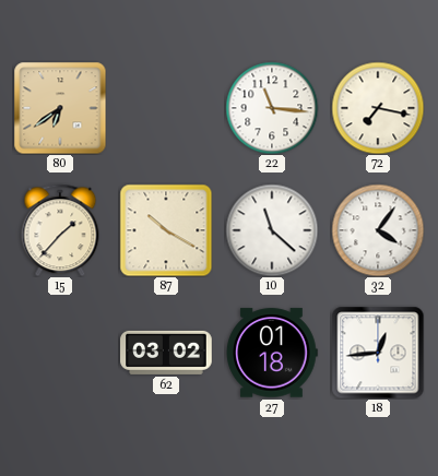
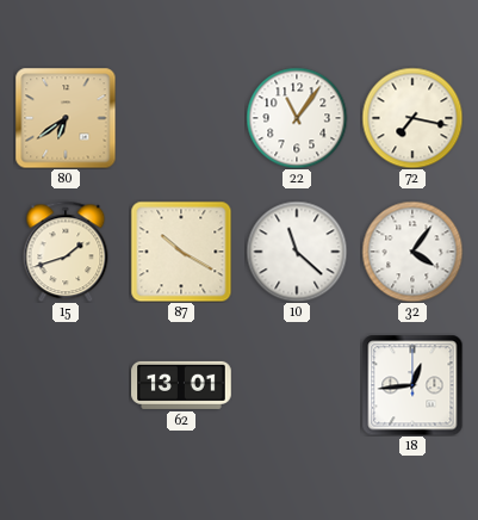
22: 11:16 -> 11:06
15: 1:37 -> 1:42
62: 03:02 -> 13:01
27: 01:18 -> none
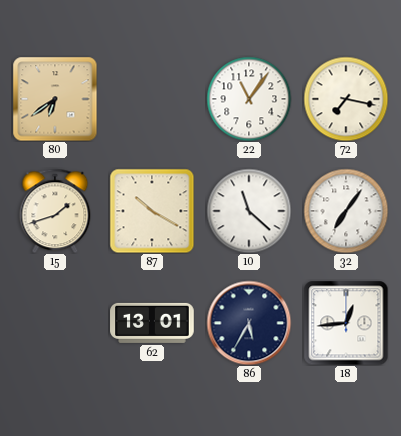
32: 4:06 -> 7:06
86: none -> 5:35
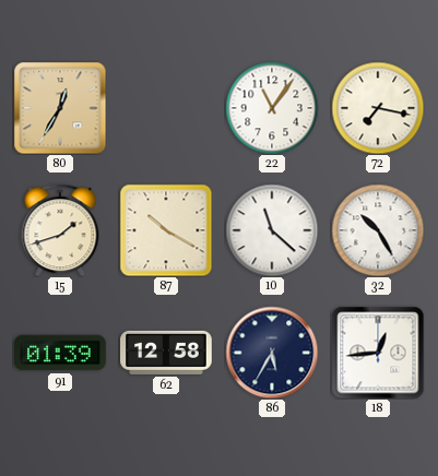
80: 6:39 -> 12:35
32: 7:06 -> 10:25
91: none -> 01:39
62: 13:01 -> 12:58
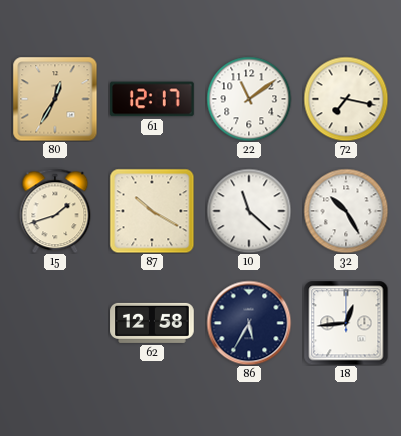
61: none -> 12:17
22: 11:06 -> 11:09
91: 01:39 -> none
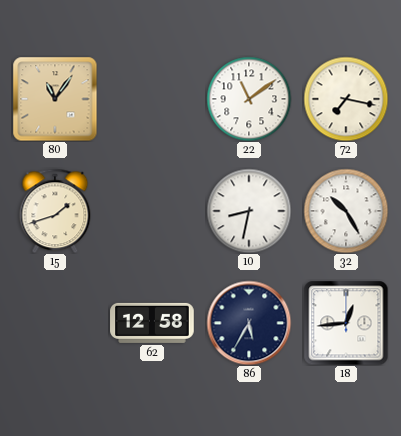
80: 12:35 -> 11:06
61: 12:17 -> none
87: 10:20 -> none
10: 11:22 -> 8:32
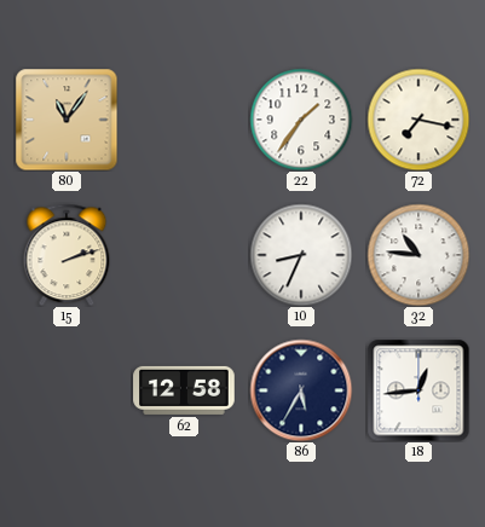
22: 11:09 -> 1:36
15: 1:42 -> 2:12
10: 8:32 -> 8:34
32: 10:25 -> 10:46
